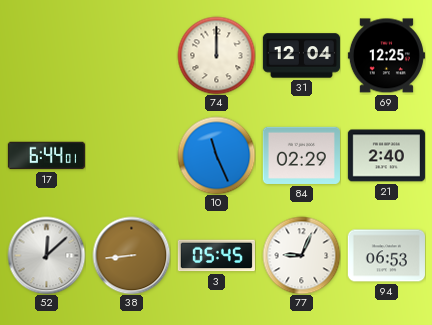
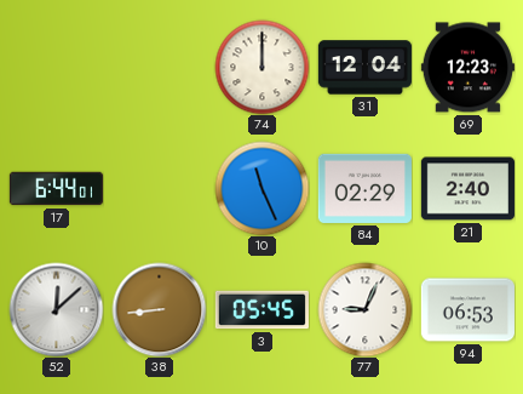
69: 12:25 -> 12:23
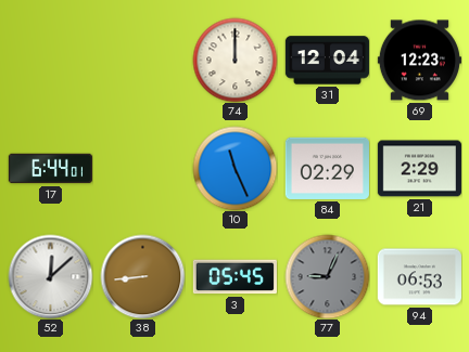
21: 2:40 -> 2:29
77 dial: white -> grey
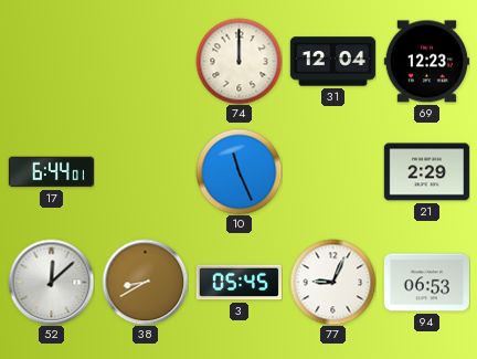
84: 02:29 -> none
38: 8:44 -> 8:40
77 dial: grey -> white
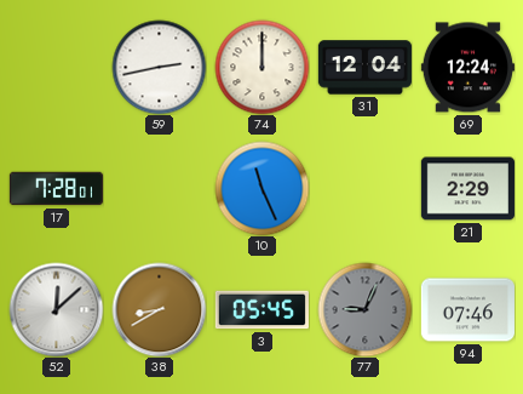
59: none -> 2:43
69: 12:23 -> 12:24
17: 6:44 -> 7:28
77 dial: white -> grey
94: 06:53 -> 07:46
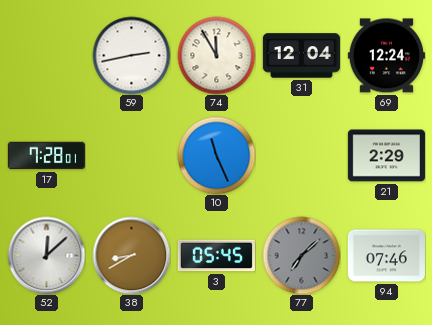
74: 12:00 -> 11:55
77: 9:04 -> 7:08
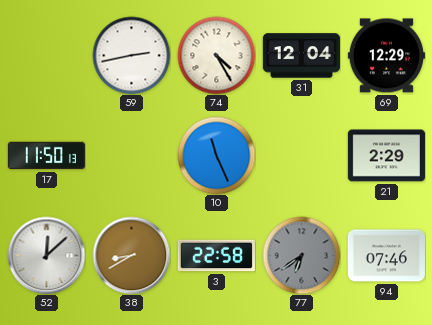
74: 11:55 -> 4:25
69: 12:24 -> 12:29
17: 7:28 -> 11:50
3: 05:45 -> 22:58
77: 7:08 -> 6:39
